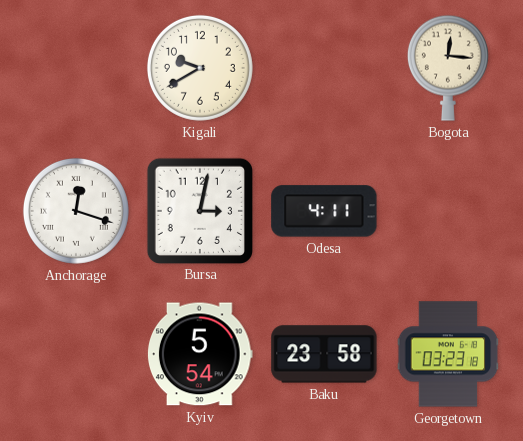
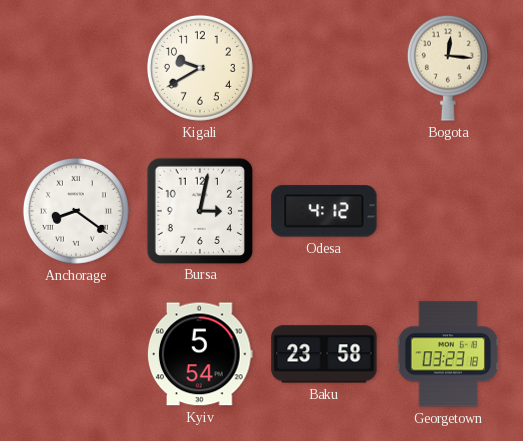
Anchorage: 12:18 -> 8:21
Odesa: 4:11 -> 4:12
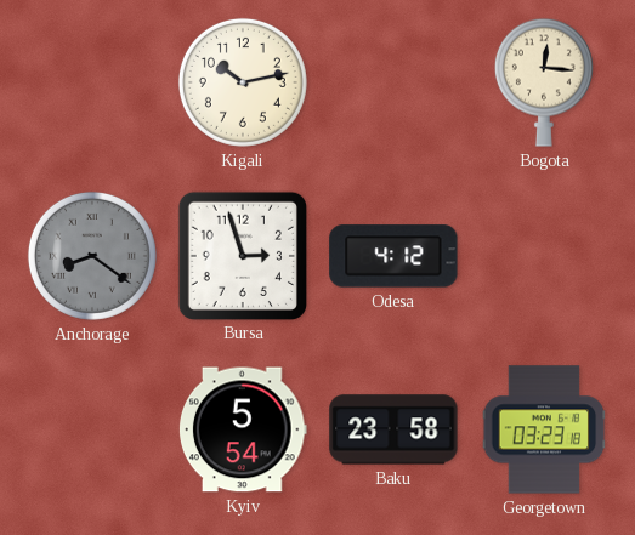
Kigali: 9:40 -> 10:13
Anchorage dial: white -> grey
Bursa: 3:02 -> 2:57
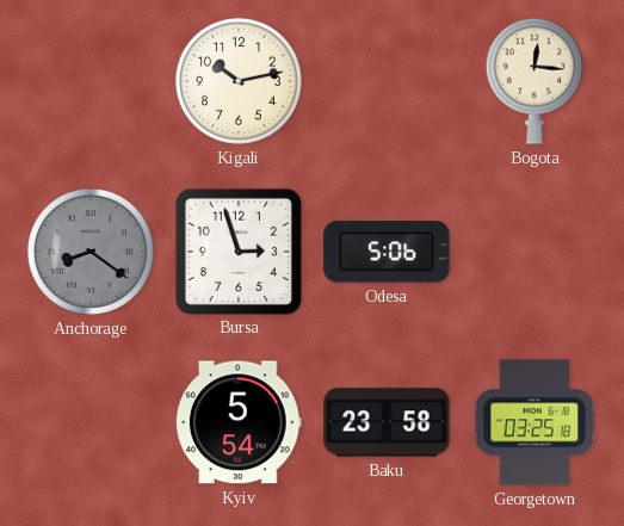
Odesa: 4:12 -> 5:06
Georgetown: 03:23 -> 03:25
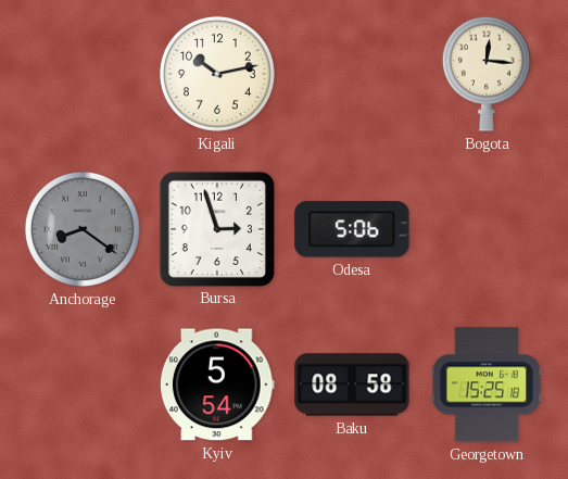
Baku: 23:58 -> 08:58
Georgetown: 03:25 -> 15:25
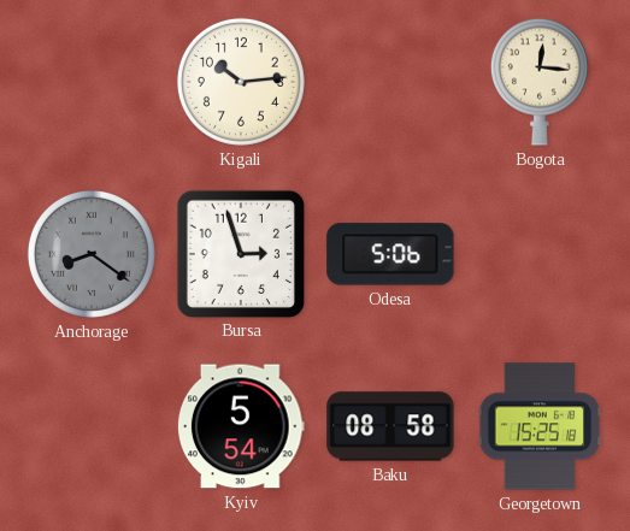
Kigali: 10:13 -> 10:14
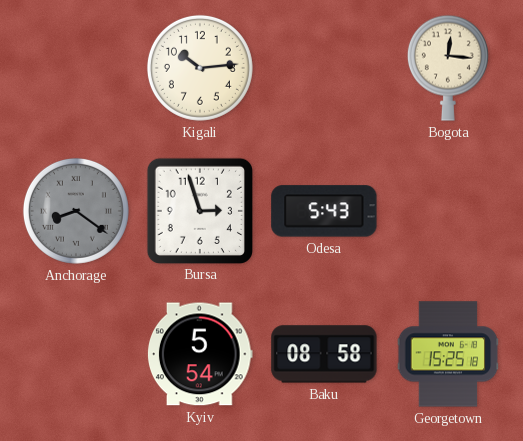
Odesa: 5:06 -> 5:43
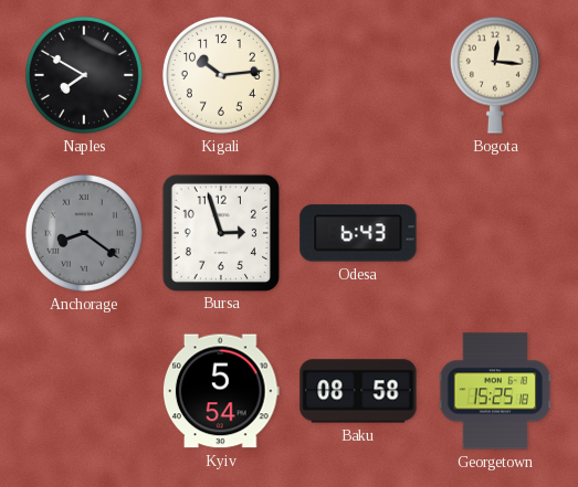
Naples: none -> 7:50
Odesa: 5:43 -> 6:43
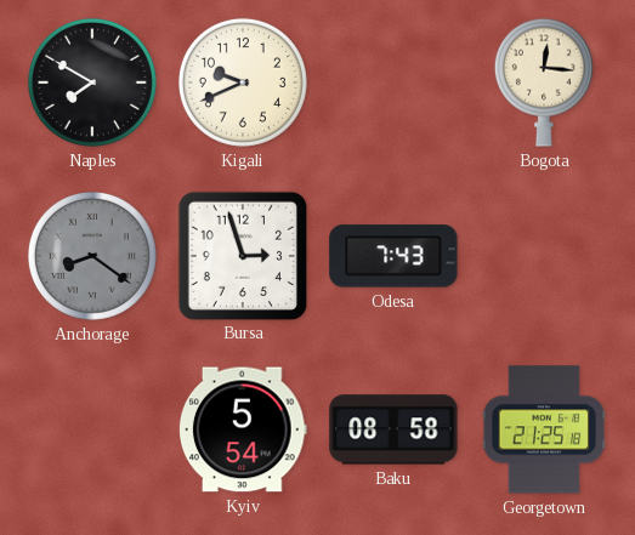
Kigali: 10:14 -> 9:41
Odesa: 6:43 -> 7:43
Georgetown: 15:25 -> 21:25
